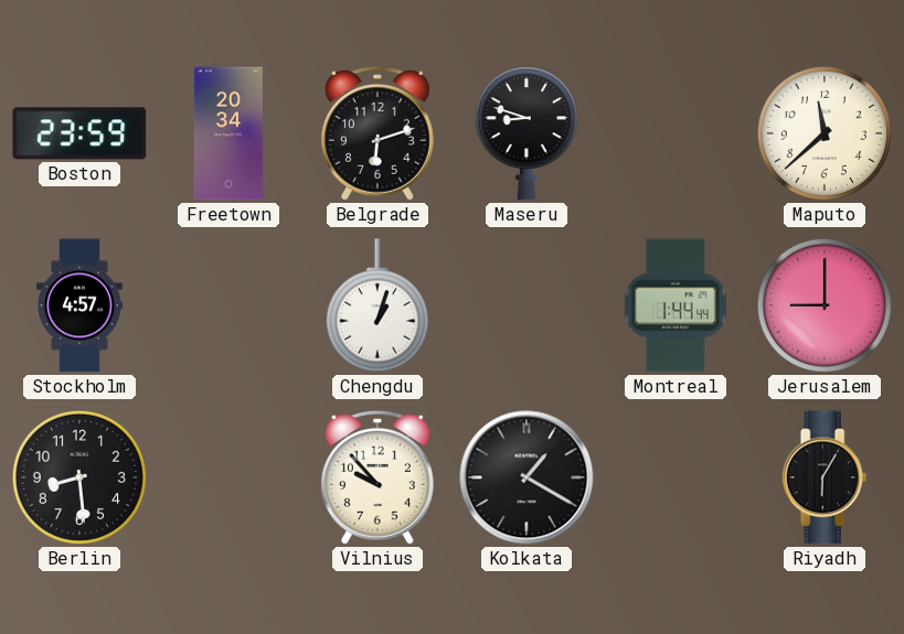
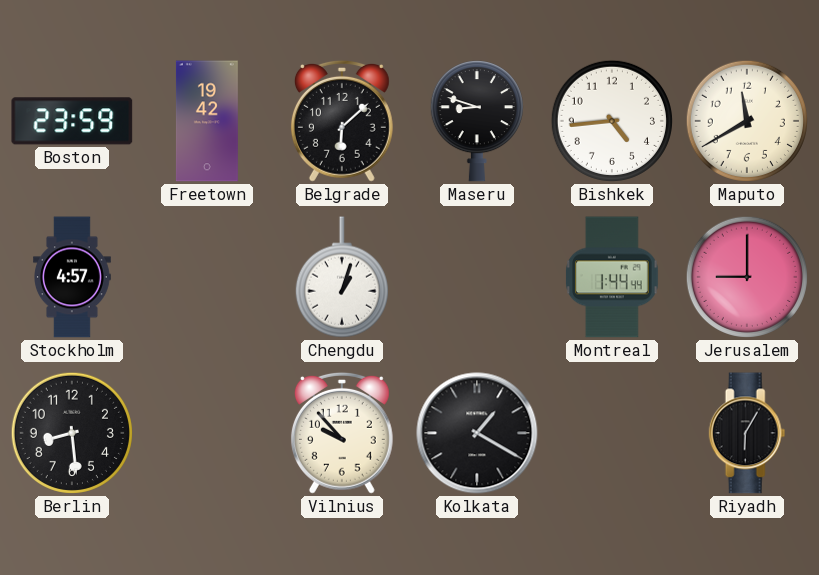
Freetown: 20:34 -> 19:42
Belgrade: 6:12 -> 6:08
Bishkek: none -> 4:44
Maputo: 11:38 -> 11:40
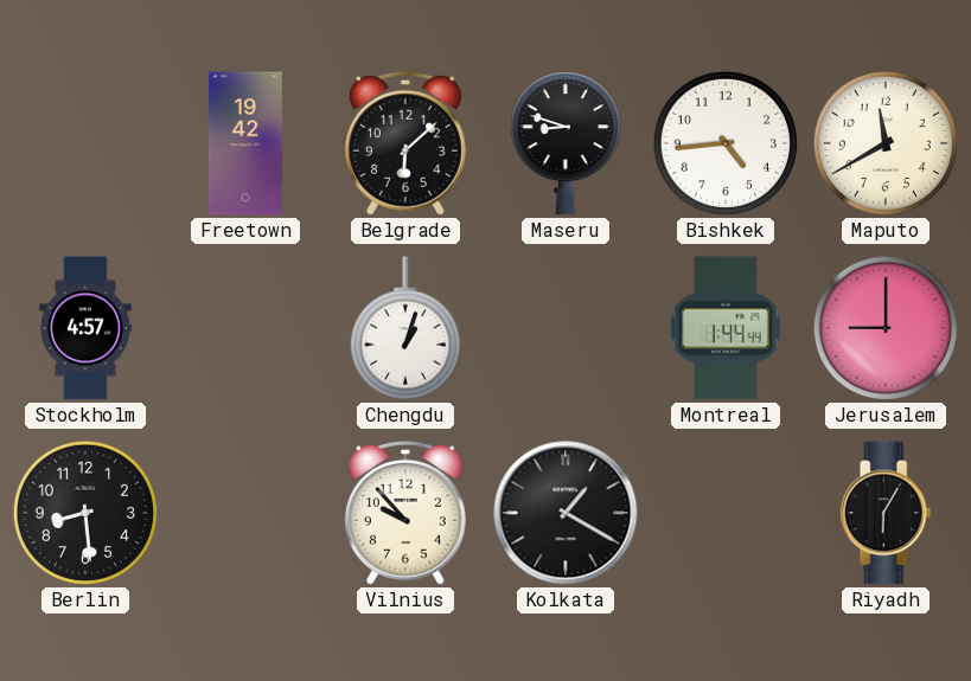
Boston: 23:59 -> none
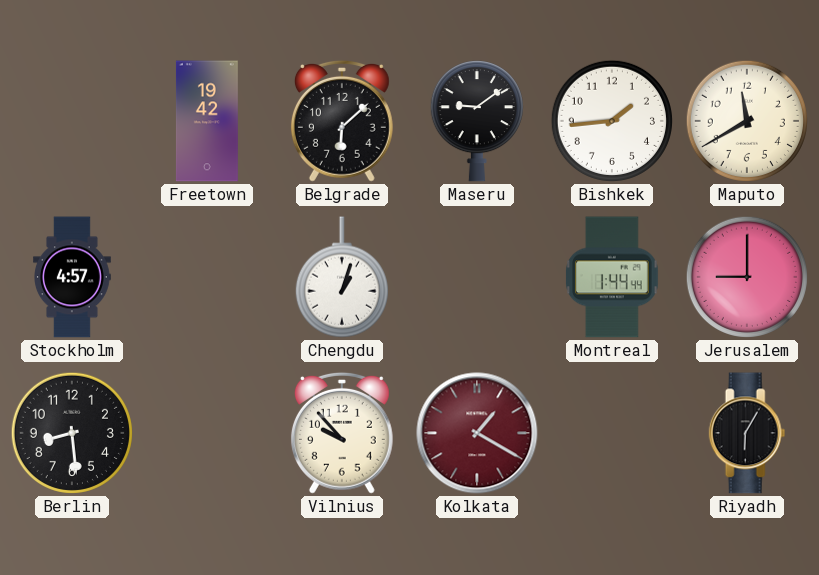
Maseru: 8:48 -> 9:09
Bishkek: 4:44 -> 1:44
Kolkata dial: black -> burgundy
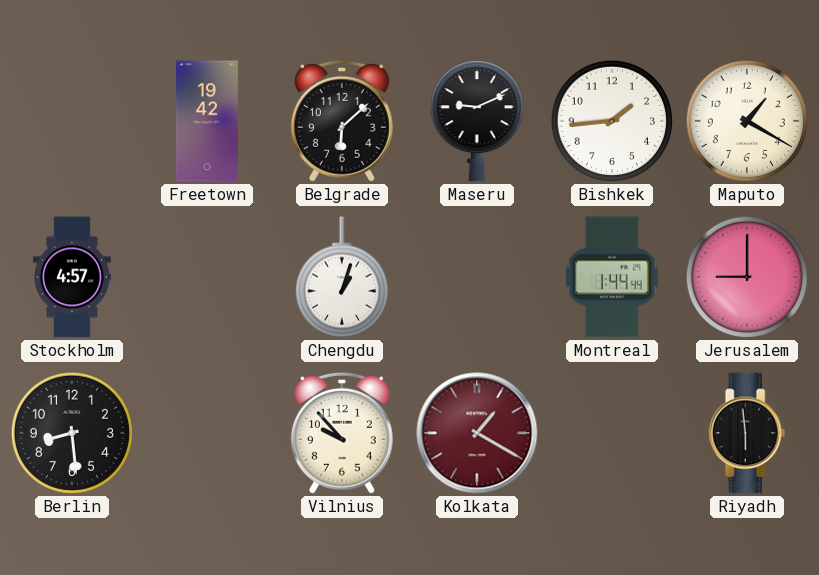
Maseru: 9:09 -> 9:11
Maputo: 11:40 -> 1:20
Riyadh: 6:05 -> 5:59
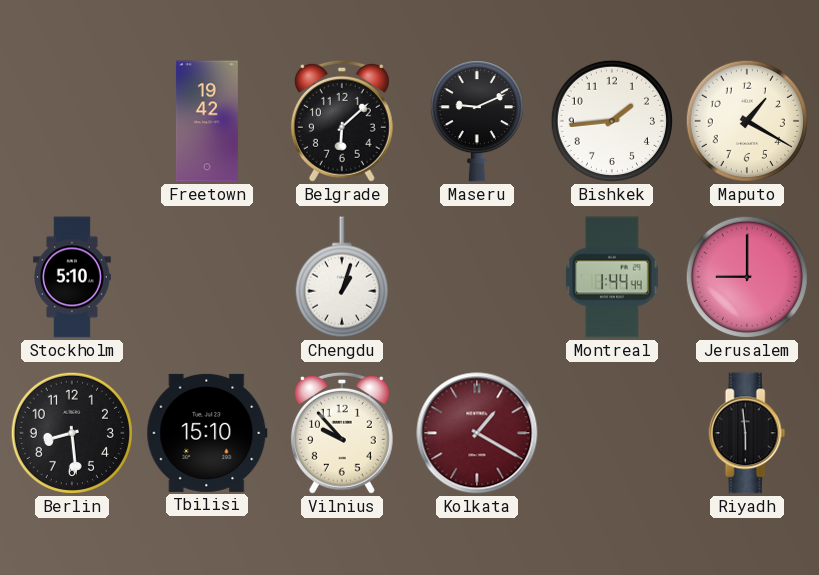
Stockholm: 4:57 -> 5:10
Tbilisi: none -> 15:10
